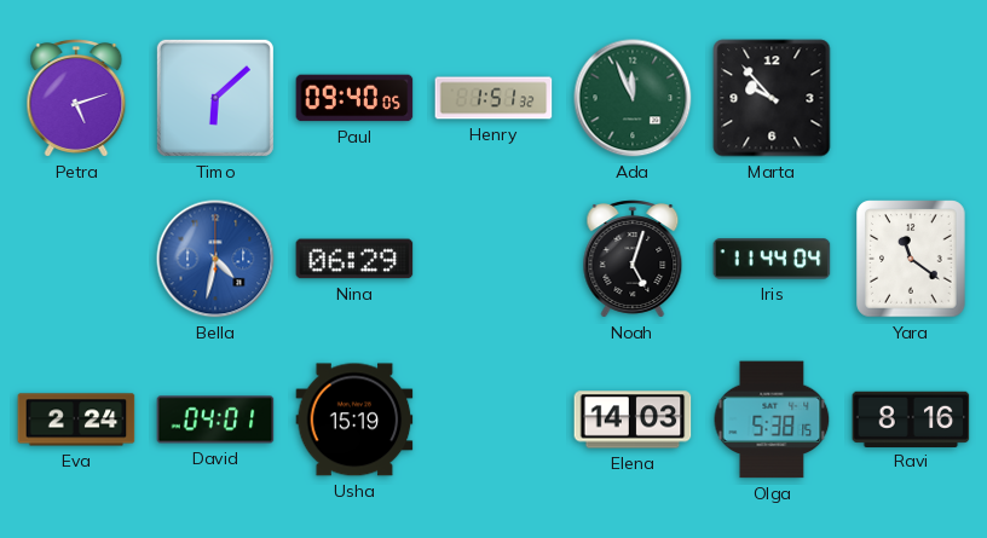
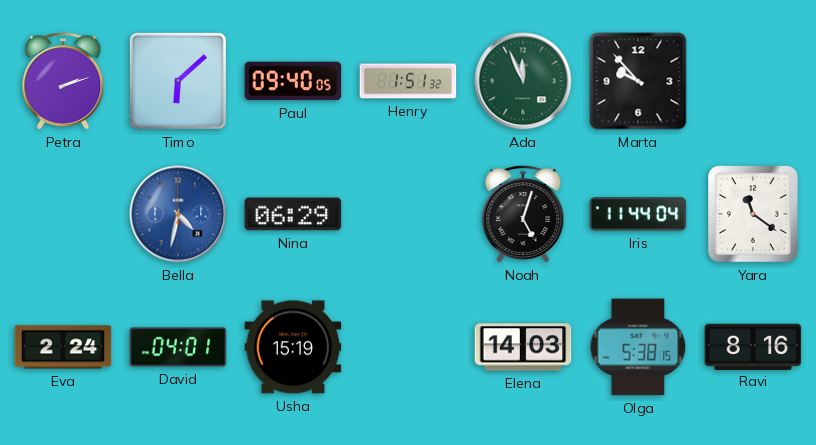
Petra: 5:12 -> 2:12
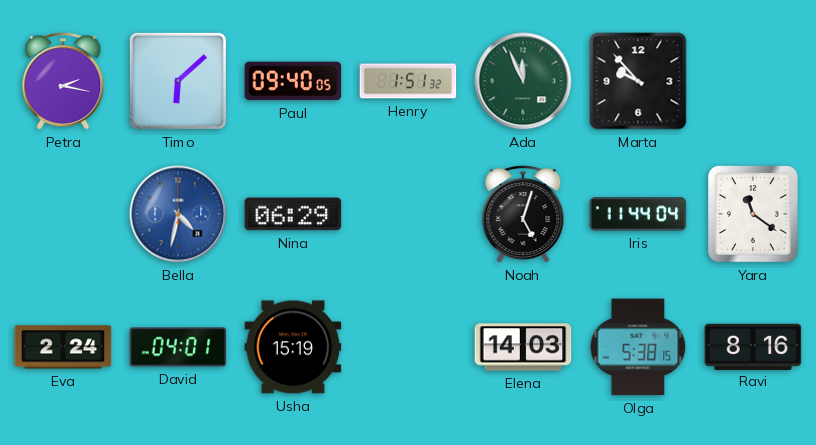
Petra: 2:12 -> 2:17
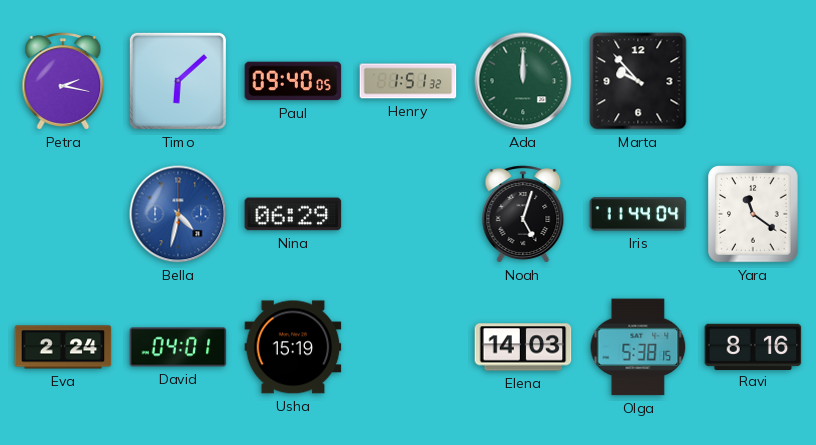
Ada: 11:56 -> 12:00
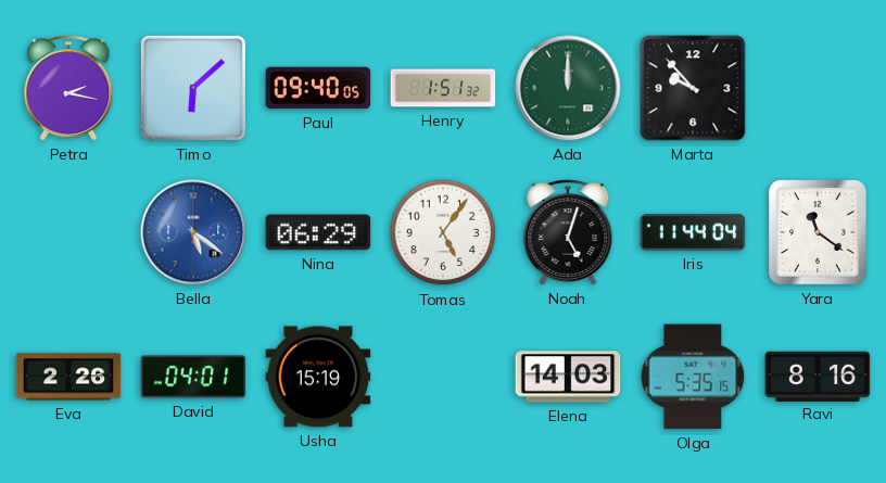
Bella: 4:32 -> 5:21
Tomas: none -> 5:06
Eva: 2:24 -> 2:26
Olga: 5:38 -> 5:35
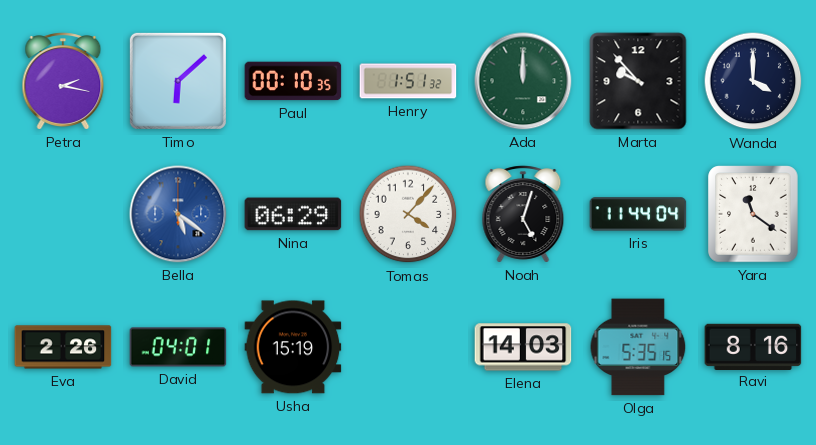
Paul: 09:40 -> 00:10
Wanda: none -> 4:00
Tomas: 5:06 -> 4:07
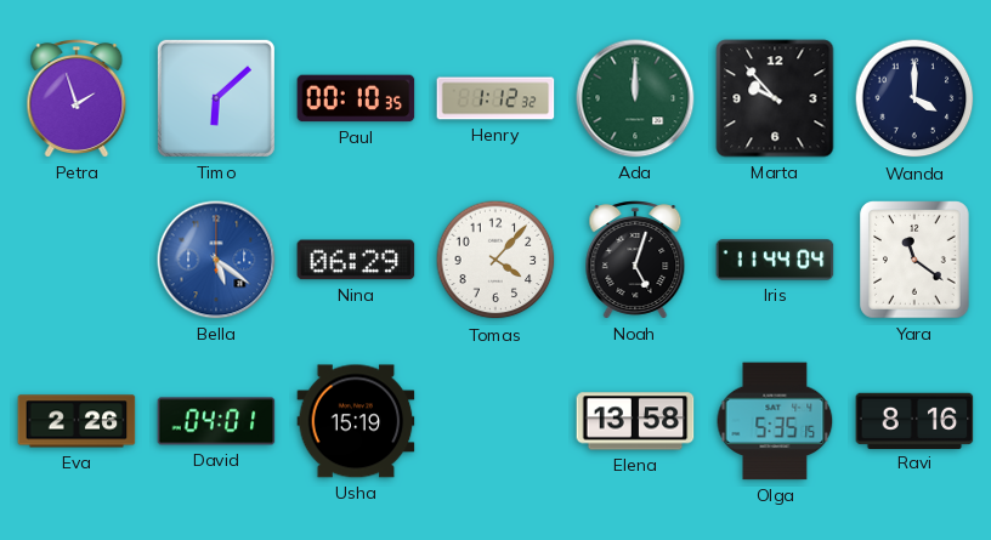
Petra: 2:17 -> 1:57
Henry: 1:51 -> 1:12
Elena: 14:03 -> 13:58
